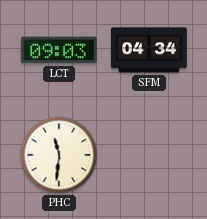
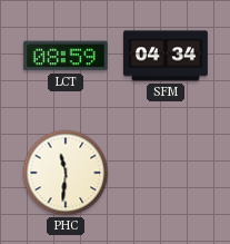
LCT: 09:03 -> 08:59
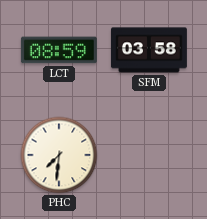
SFM: 04:34 -> 03:58
PHC: 11:31 -> 7:31
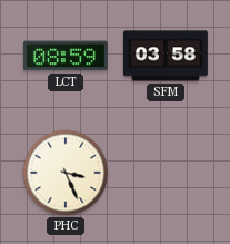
PHC: 7:31 -> 3:26
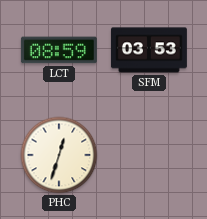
SFM: 03:58 -> 03:53
PHC: 3:26 -> 12:33
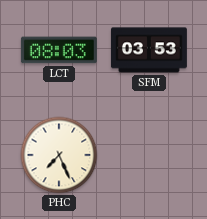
LCT: 08:59 -> 08:03
PHC: 12:33 -> 7:26
